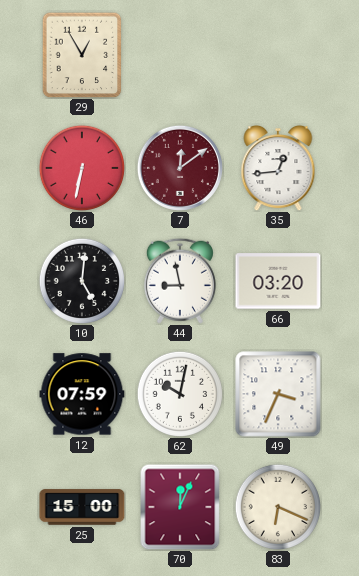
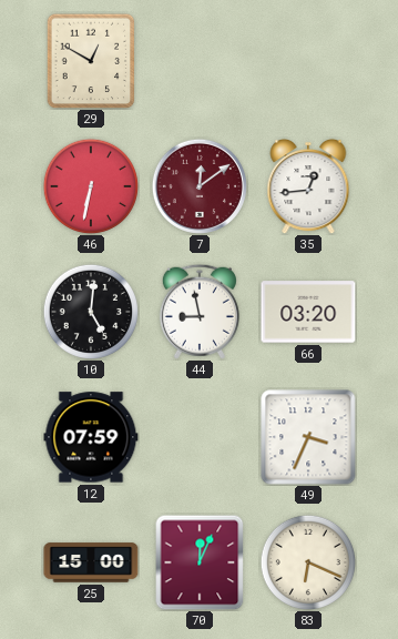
29: 12:55 -> 12:50
62: 10:02 -> none
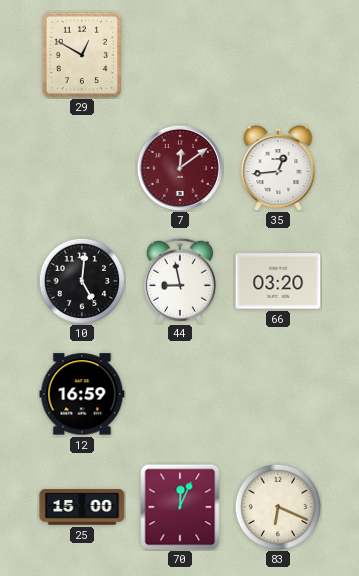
46: 6:32 -> none
12: 07:59 -> 16:59
49: 3:34 -> none
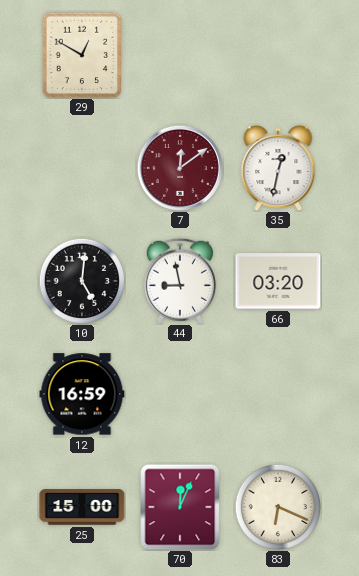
35: 12:44 -> 12:32
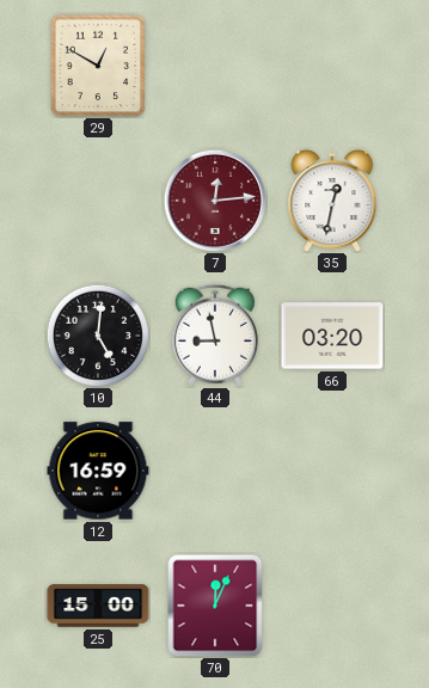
7: 12:09 -> 12:14
83: 6:19 -> none
